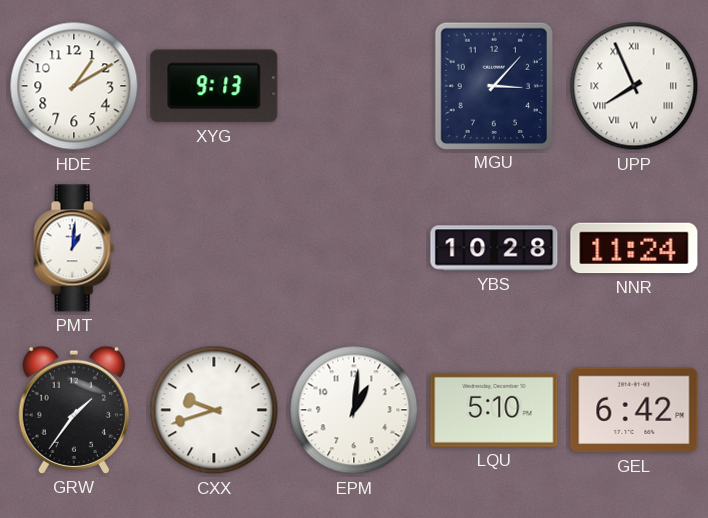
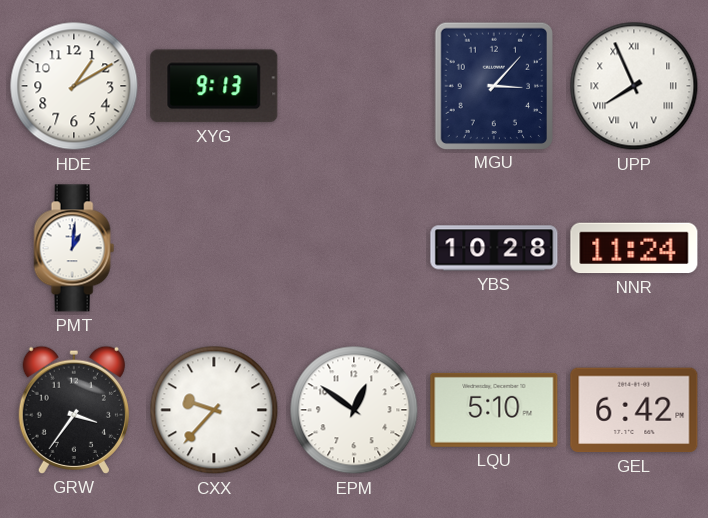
GRW: 1:36 -> 3:36
CXX: 9:42 -> 9:37
EPM: 1:01 -> 12:51
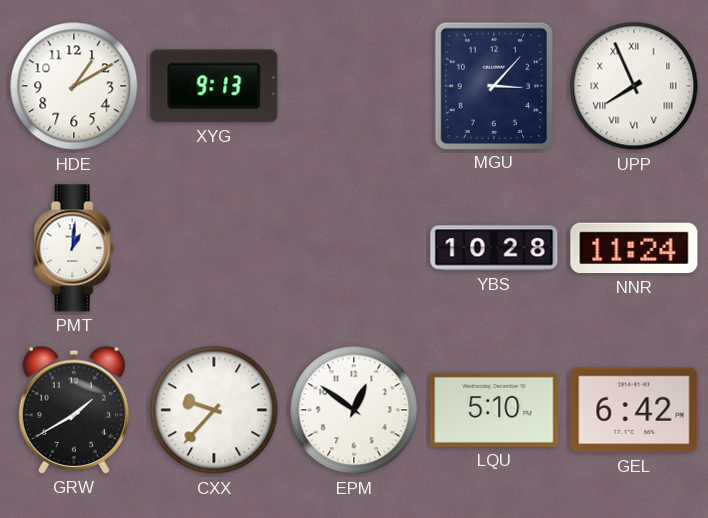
GRW: 3:36 -> 1:40
